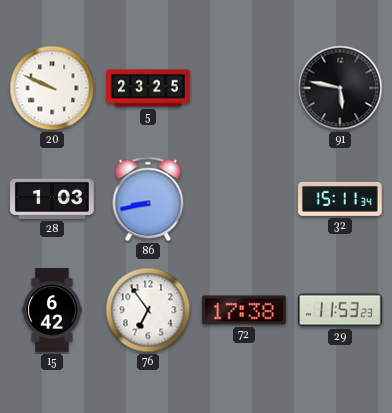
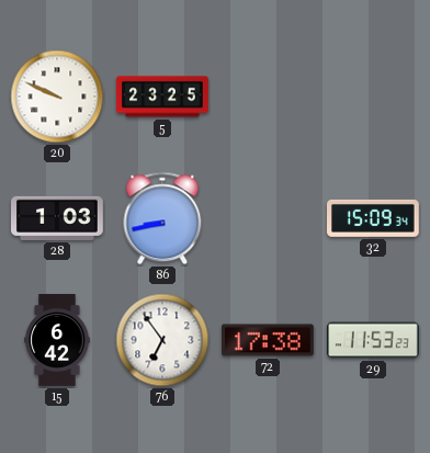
91: 5:47 -> none
32: 15:11 -> 15:09
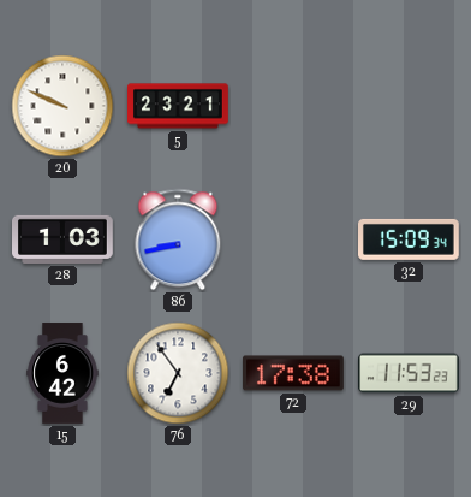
5: 23:25 -> 23:21
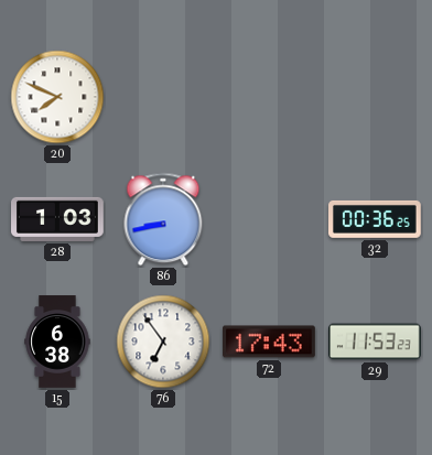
20: 9:49 -> 7:49
5: 23:21 -> none
32: 15:09 -> 00:36
15: 6:42 -> 6:38
72: 17:38 -> 17:43
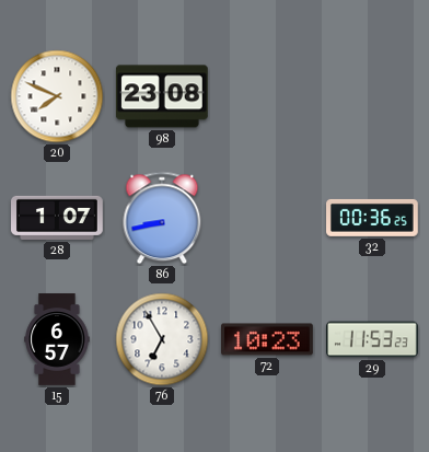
98: none -> 23:08
28: 1:03 -> 1:07
15: 6:38 -> 6:57
76: 6:54 -> 6:55
72: 17:43 -> 10:23
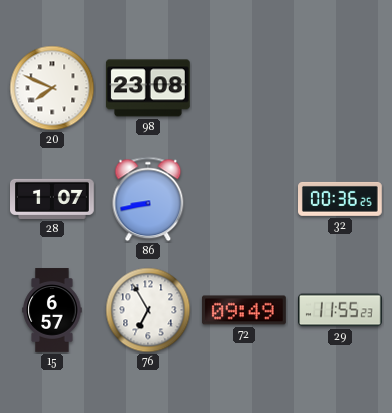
72: 10:23 -> 09:49
29: 11:53 -> 11:55
